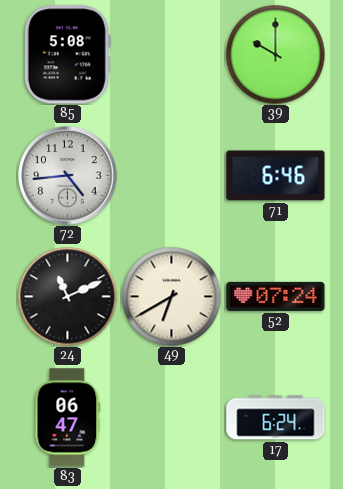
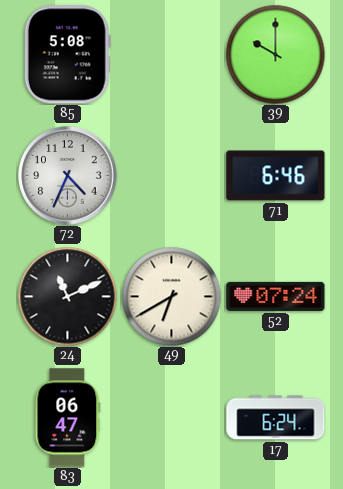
72: 4:44 -> 4:34
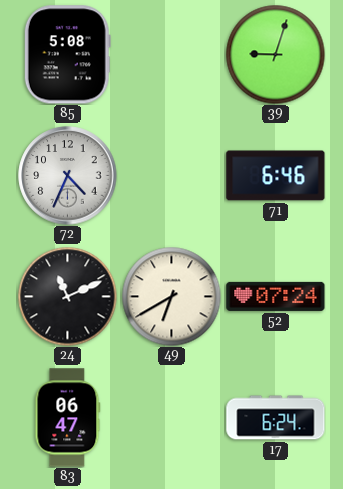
39: 10:00 -> 9:03
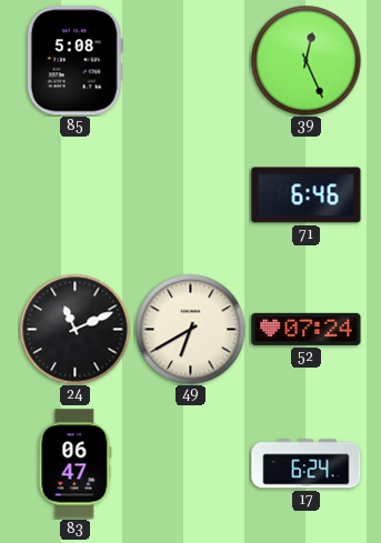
39: 9:03 -> 12:26
72: 4:34 -> none
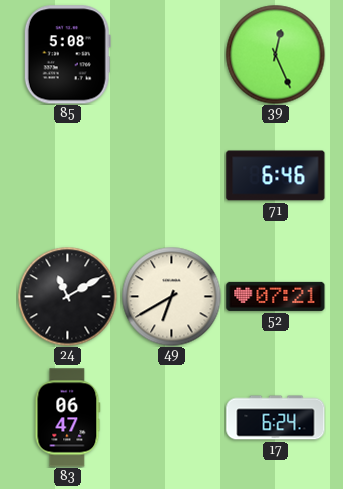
24: 11:11 -> 11:10
52: 07:24 -> 07:21
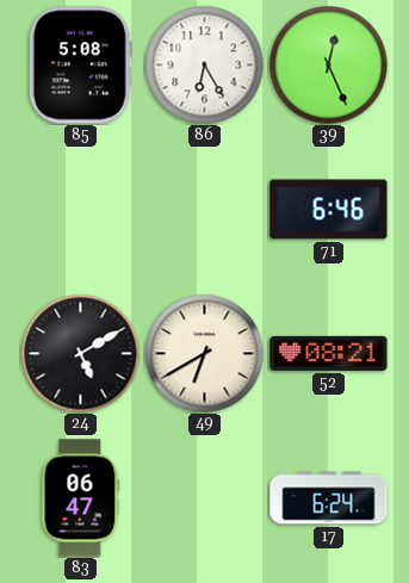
86: none -> 6:25
24: 11:10 -> 5:10
52: 07:21 -> 08:21
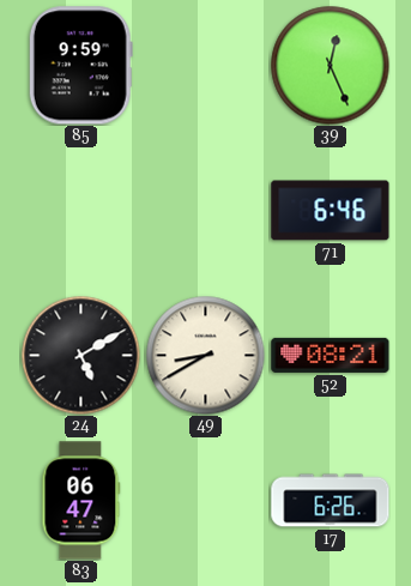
85: 5:08 -> 9:59
86: 6:25 -> none
49: 6:40 -> 8:40
17: 6:24 -> 6:26
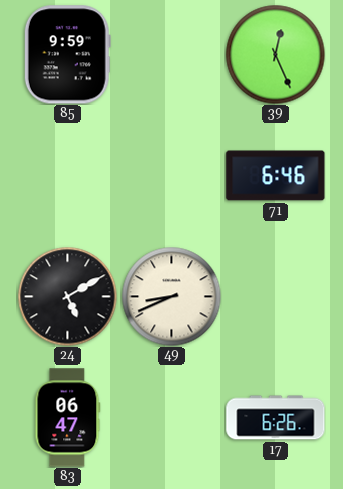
49: 8:40 -> 8:41
52: 08:21 -> none
